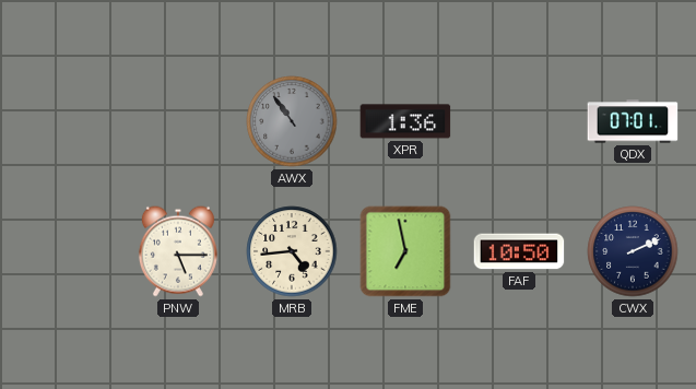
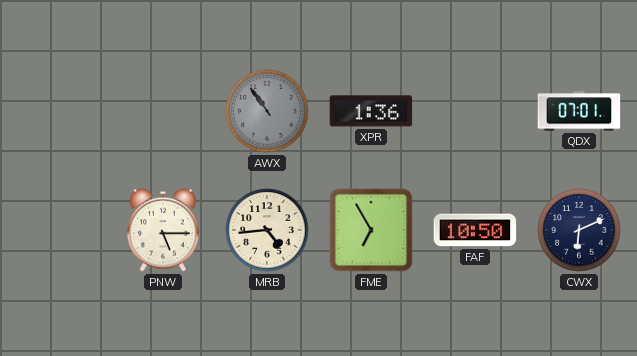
FME: 6:58 -> 6:55
CWX: 2:11 -> 6:11
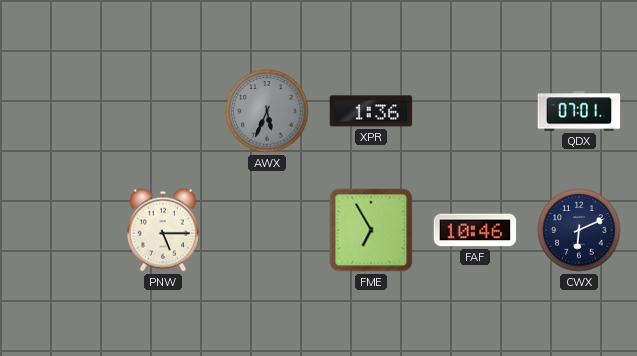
AWX: 10:54 -> 5:34
MRB: 4:44 -> none
FAF: 10:50 -> 10:46
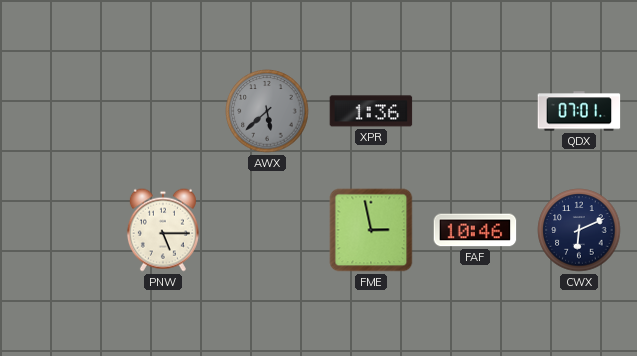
AWX: 5:34 -> 5:38
FME: 6:55 -> 2:58
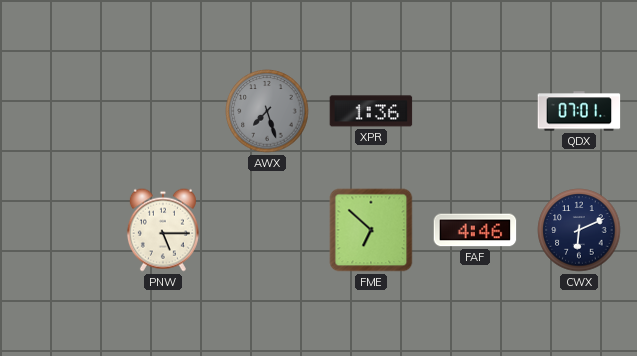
AWX: 5:38 -> 7:27
FME: 2:58 -> 6:52
FAF: 10:46 -> 4:46
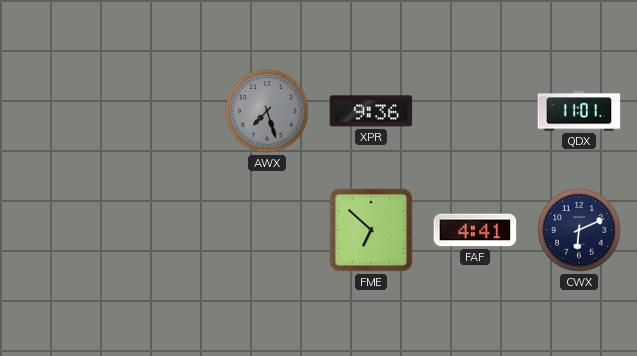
XPR: 1:36 -> 9:36
QDX: 07:01 -> 11:01
PNW: 5:15 -> none
FAF: 4:46 -> 4:41
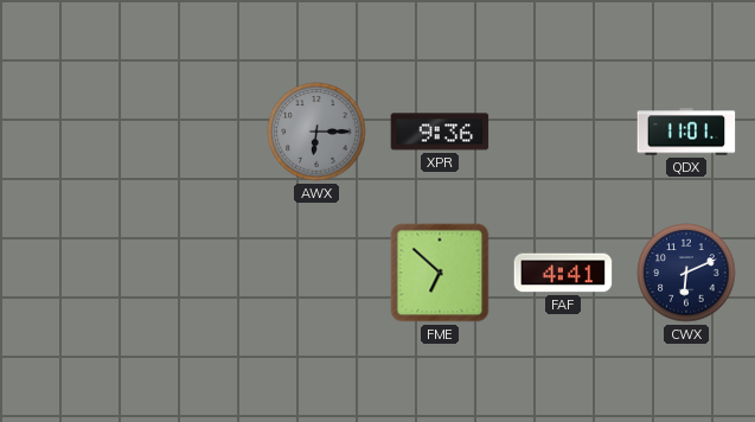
AWX: 7:27 -> 6:15
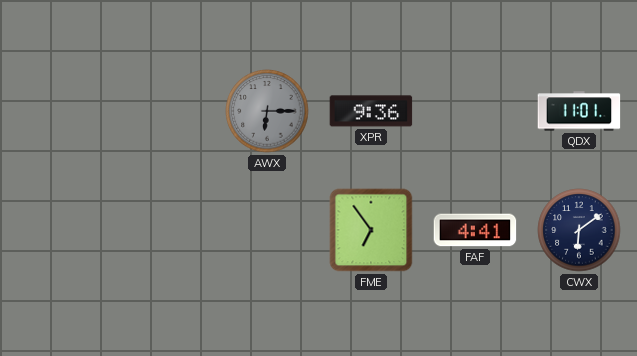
FME: 6:52 -> 6:54
CWX: 6:11 -> 6:09
